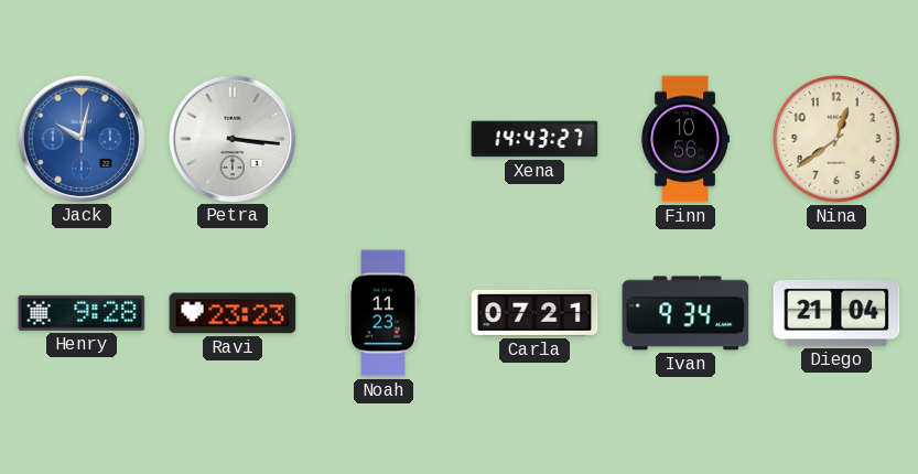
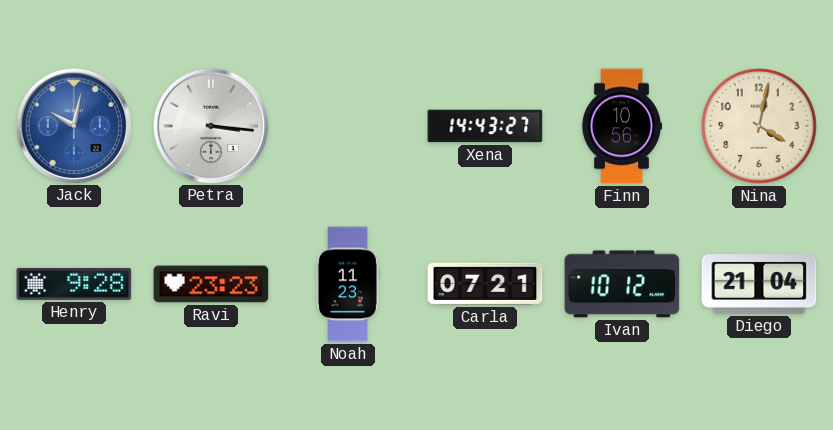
Nina: 12:39 -> 4:02
Ivan: 9:34 -> 10:12
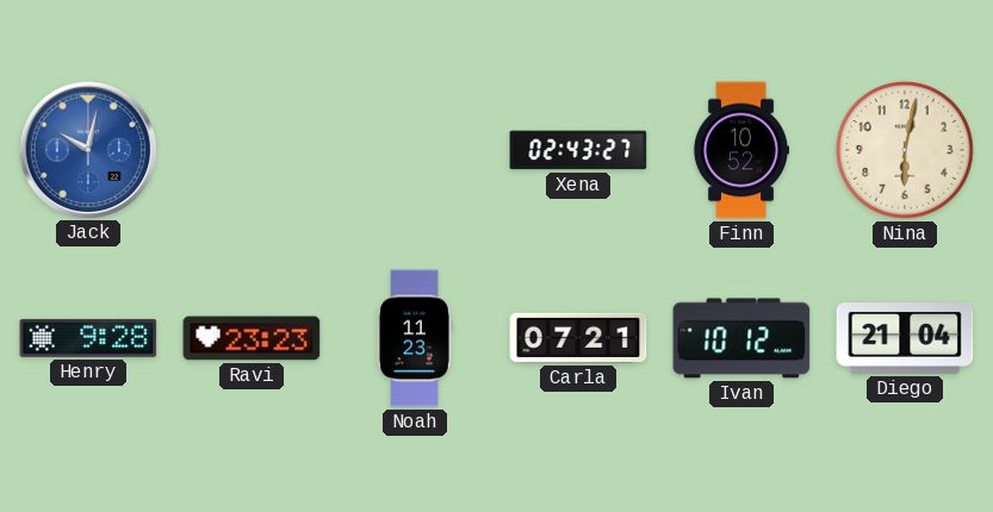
Petra: 3:16 -> none
Xena: 14:43 -> 02:43
Finn: 10:56 -> 10:52
Nina: 4:02 -> 6:02
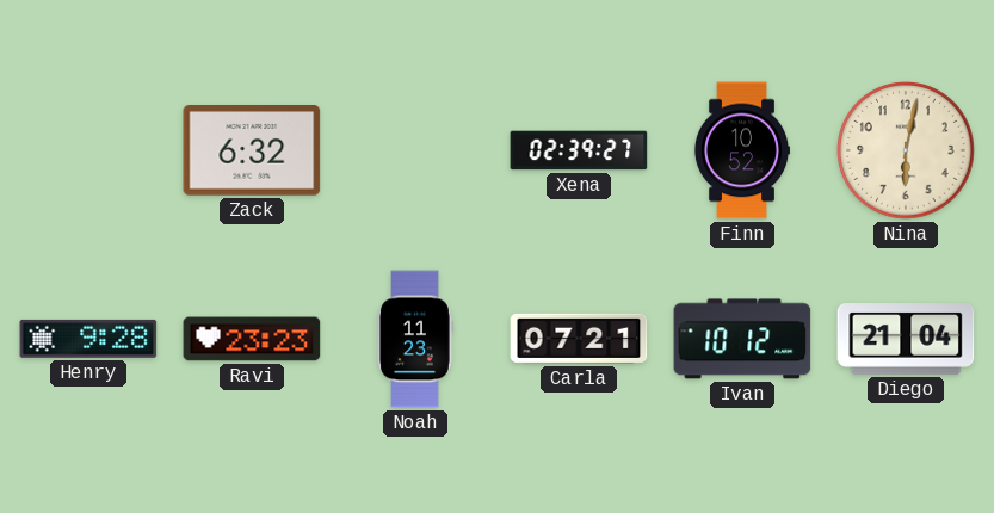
Jack: 10:02 -> none
Zack: none -> 6:32
Xena: 02:43 -> 02:39
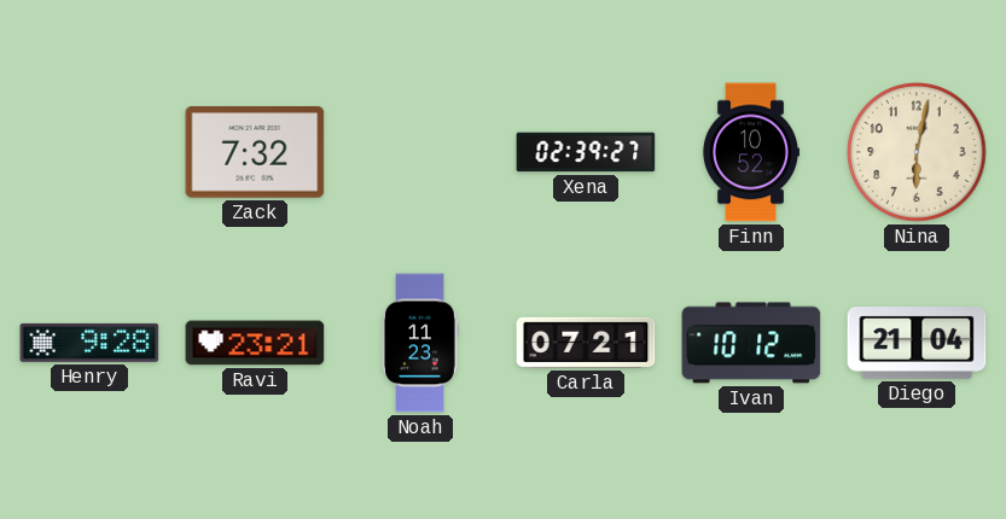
Zack: 6:32 -> 7:32
Ravi: 23:23 -> 23:21
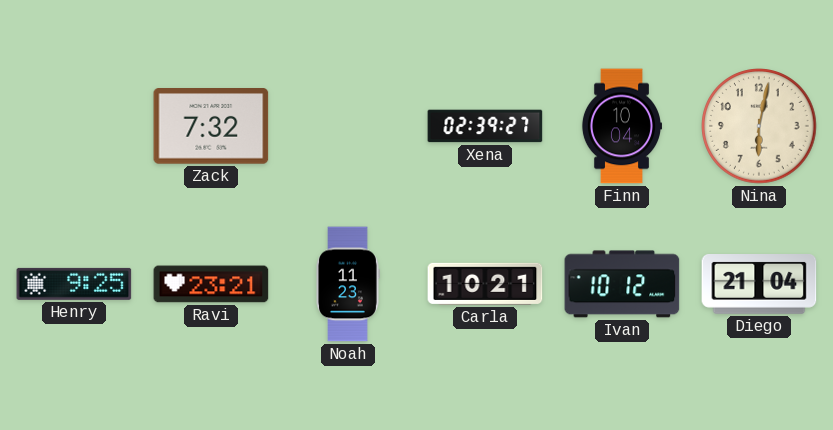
Finn: 10:52 -> 10:04
Henry: 9:28 -> 9:25
Carla: 07:21 -> 10:21
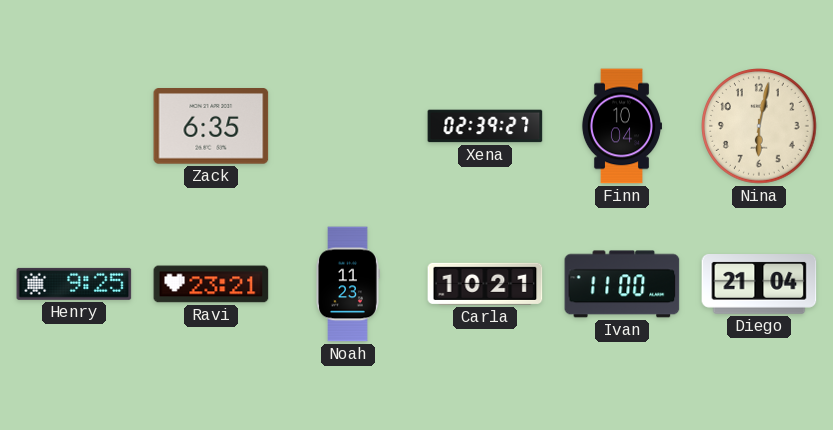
Zack: 7:32 -> 6:35
Ivan: 10:12 -> 11:00
